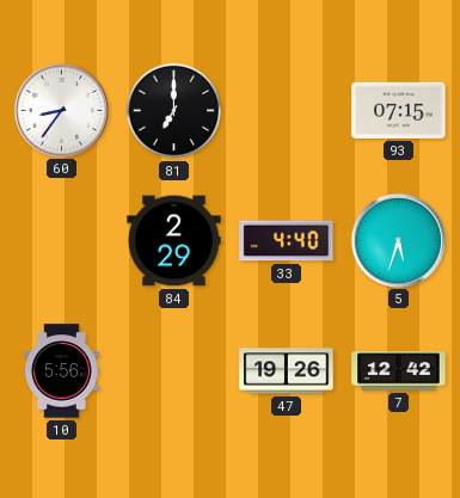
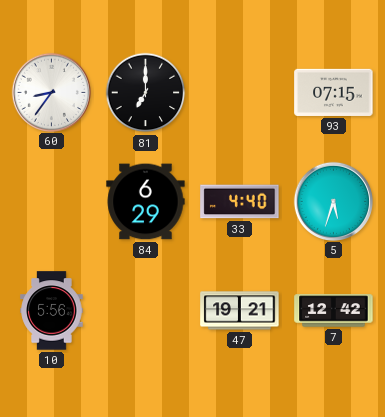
84: 2:29 -> 6:29
47: 19:26 -> 19:21
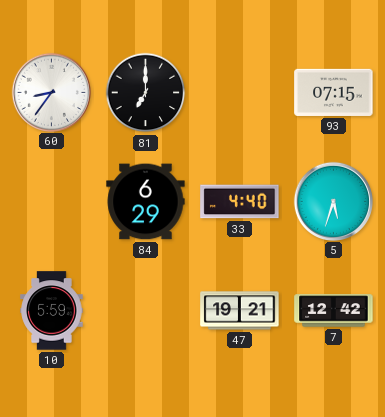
10: 5:56 -> 5:59
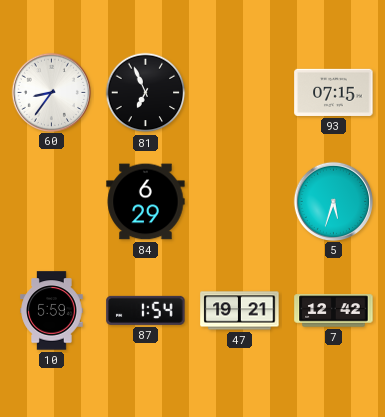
81: 7:00 -> 6:56
33: 4:40 -> none
87: none -> 1:54
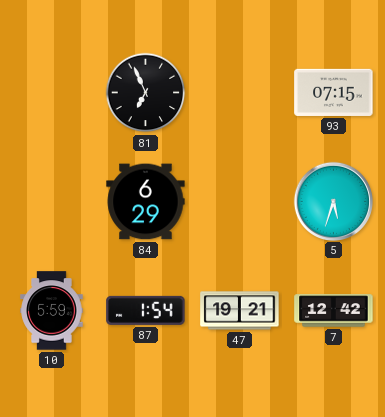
60: 8:36 -> none
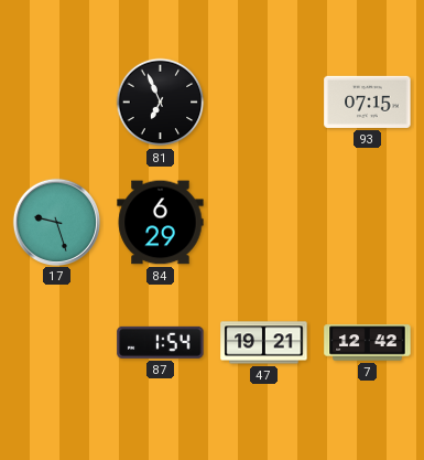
17: none -> 9:27
5: 5:33 -> none
10: 5:59 -> none
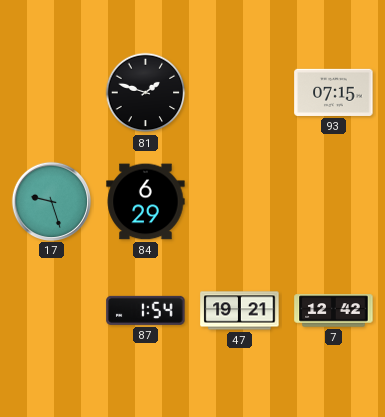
81: 6:56 -> 1:48
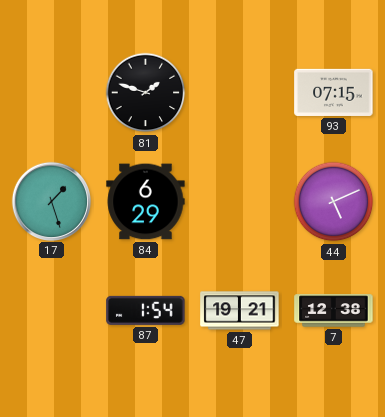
17: 9:27 -> 1:27
44: none -> 5:11
7: 12:42 -> 12:38
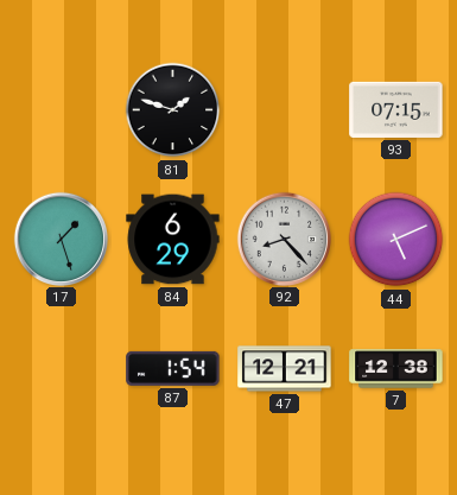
92: none -> 8:23
47: 19:21 -> 12:21
